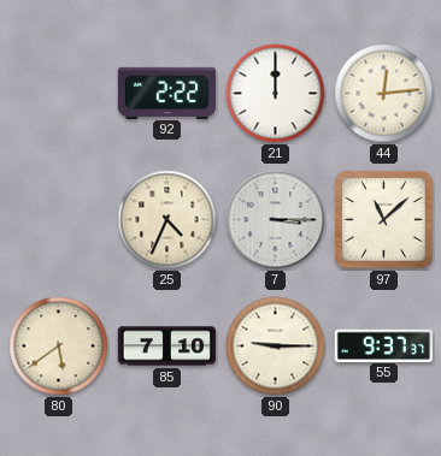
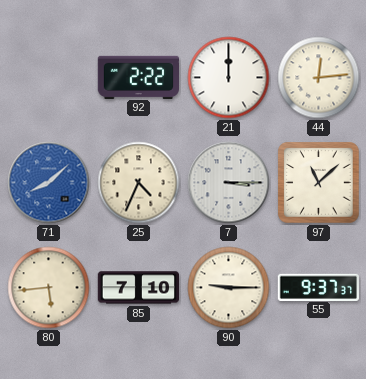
71: none -> 8:08
80: 5:39 -> 5:44
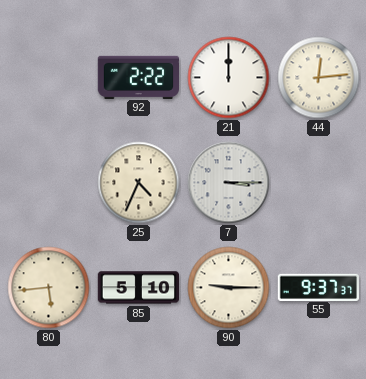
71: 8:08 -> none
97: 11:08 -> none
85: 7:10 -> 5:10
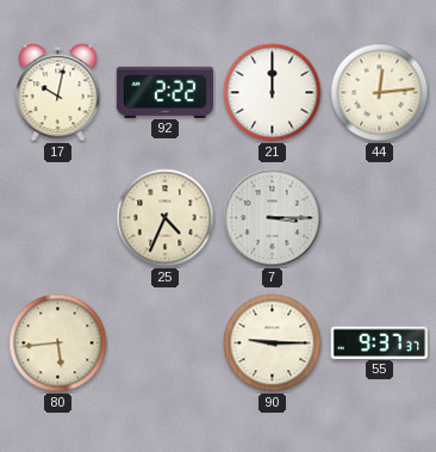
17: none -> 10:02
85: 5:10 -> none
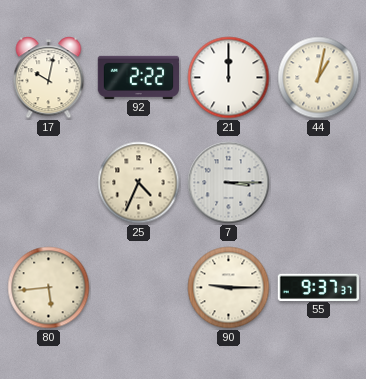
44: 12:14 -> 1:02
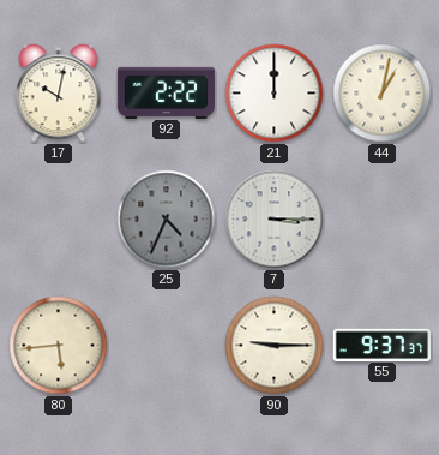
25 dial: cream -> grey
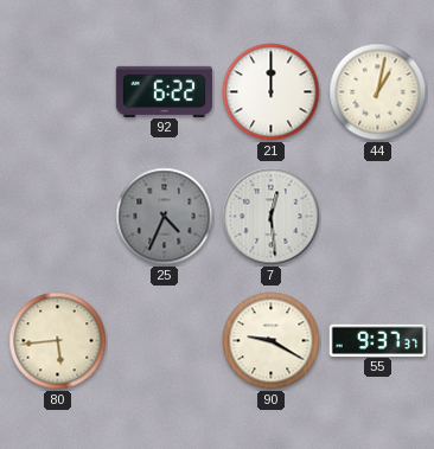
17: 10:02 -> none
92: 2:22 -> 6:22
7: 3:15 -> 12:29
90: 9:15 -> 9:20
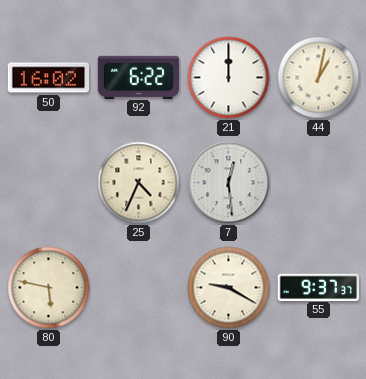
50: none -> 16:02
25 dial: grey -> cream
80: 5:44 -> 5:47
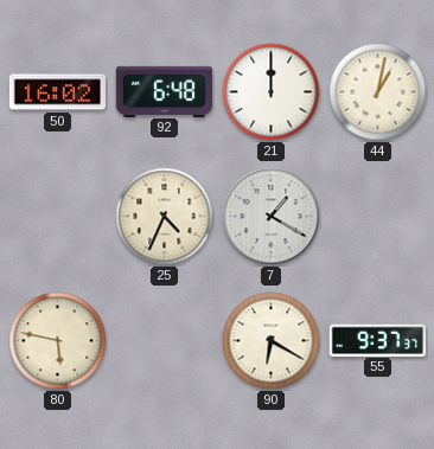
92: 6:22 -> 6:48
7: 12:29 -> 1:20
90: 9:20 -> 6:20
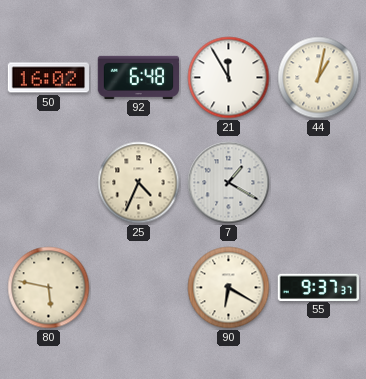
21: 12:00 -> 11:55
